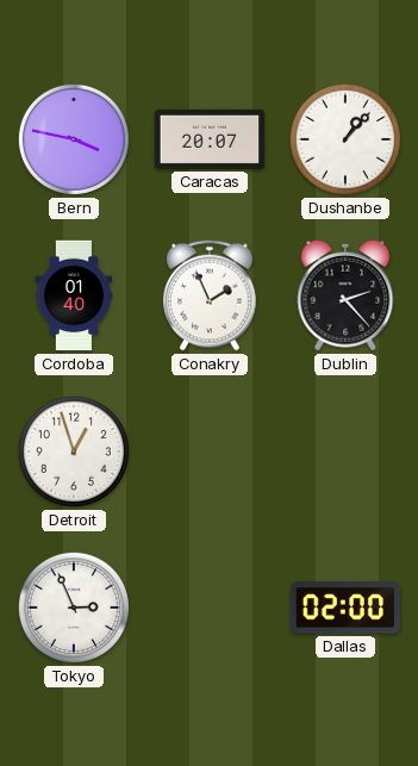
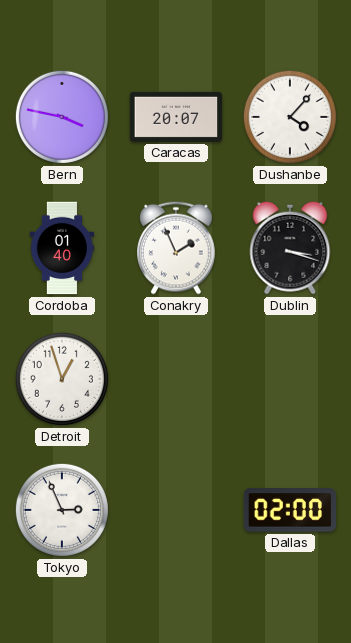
Dushanbe: 1:07 -> 4:07
Dublin: 2:23 -> 3:18
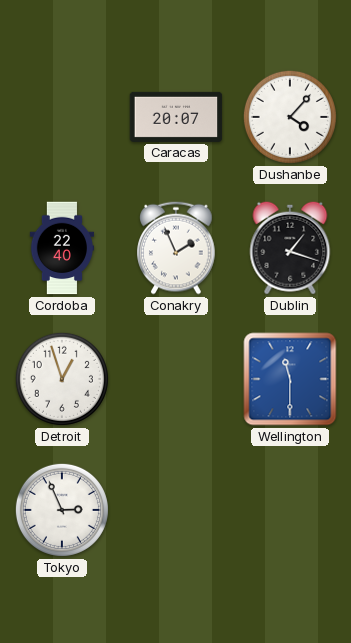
Bern: 3:47 -> none
Cordoba: 01:40 -> 22:40
Dublin: 3:18 -> 1:18
Wellington: none -> 11:30
Dallas: 02:00 -> none
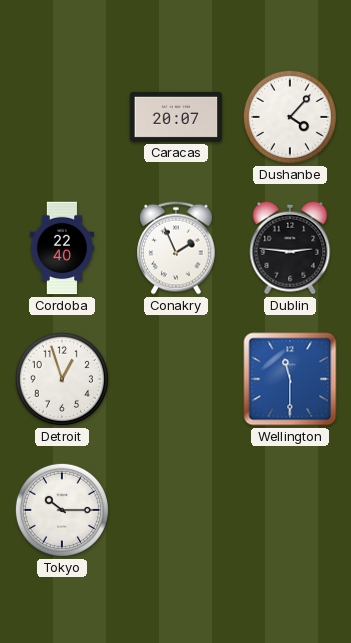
Dublin: 1:18 -> 2:46
Tokyo: 2:56 -> 10:15
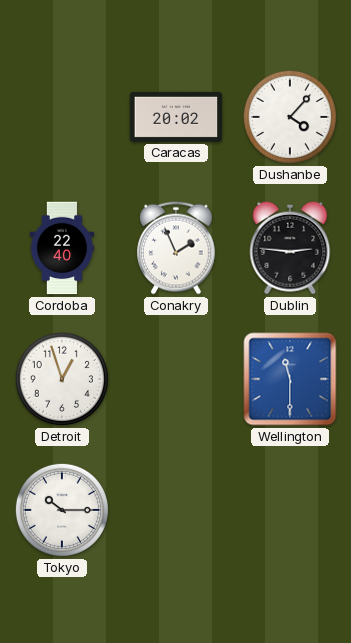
Caracas: 20:07 -> 20:02
